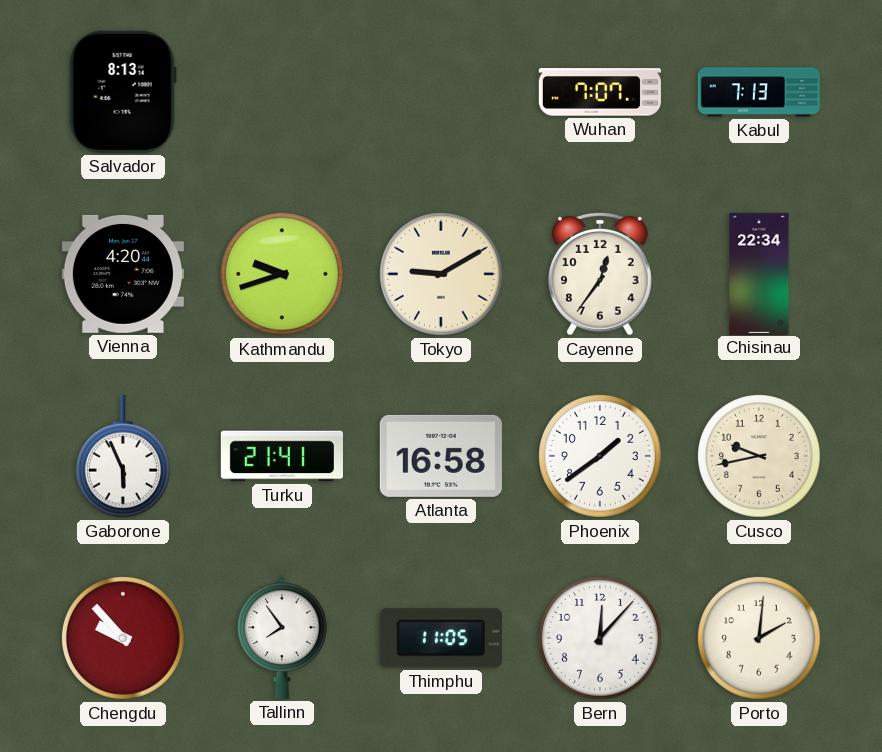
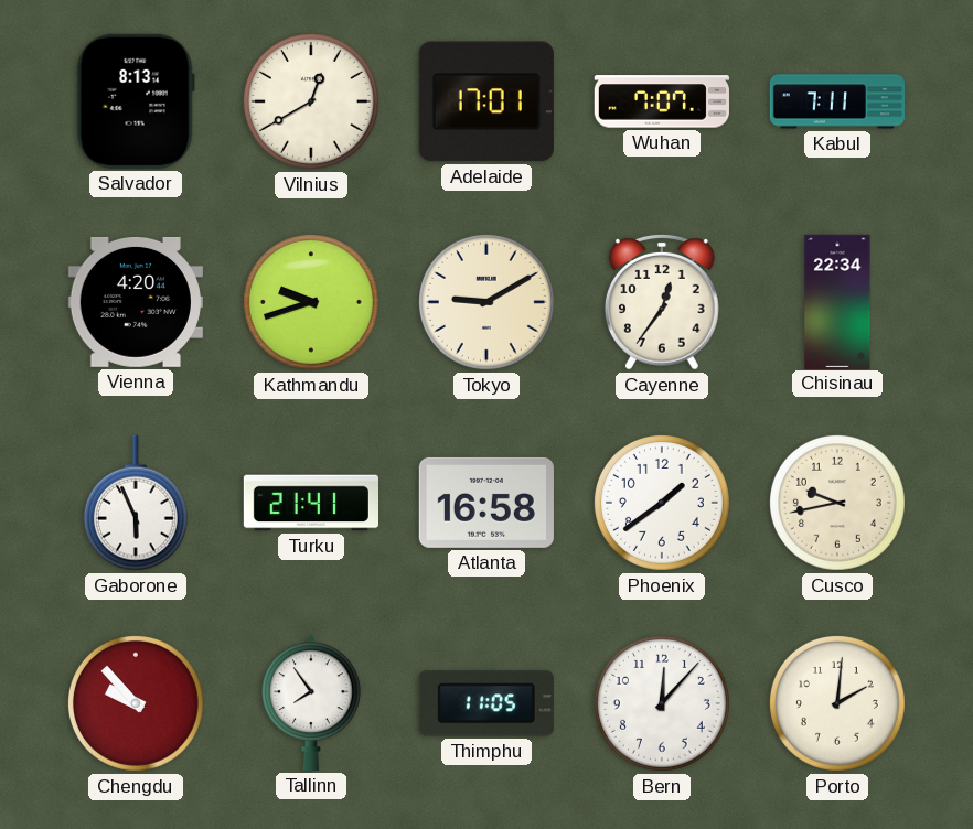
Vilnius: none -> 12:40
Adelaide: none -> 17:01
Kabul: 7:13 -> 7:11
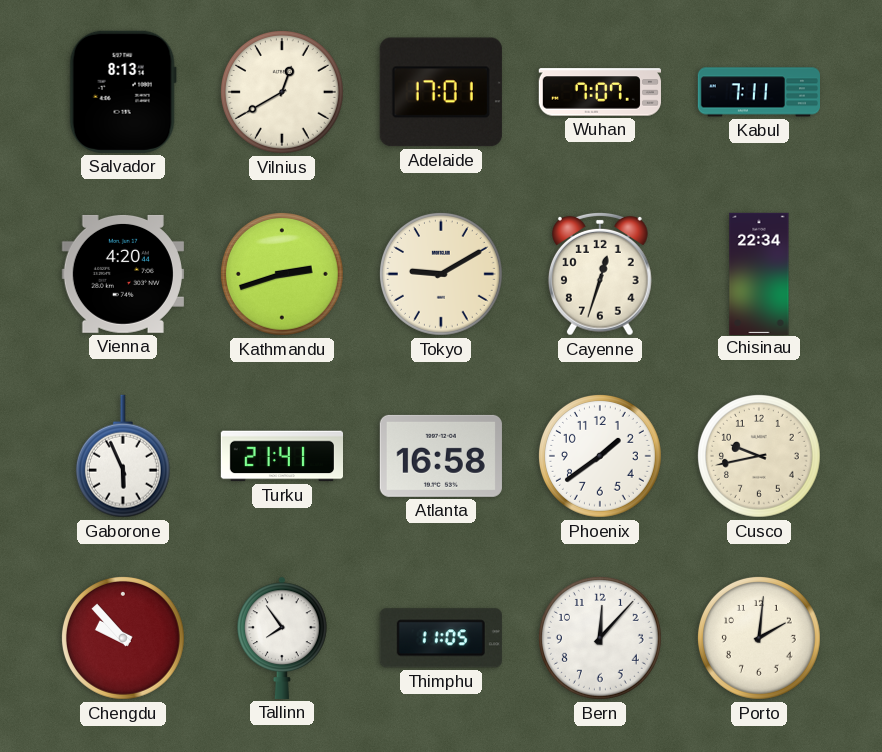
Kathmandu: 9:42 -> 2:42
Cayenne: 12:36 -> 12:33
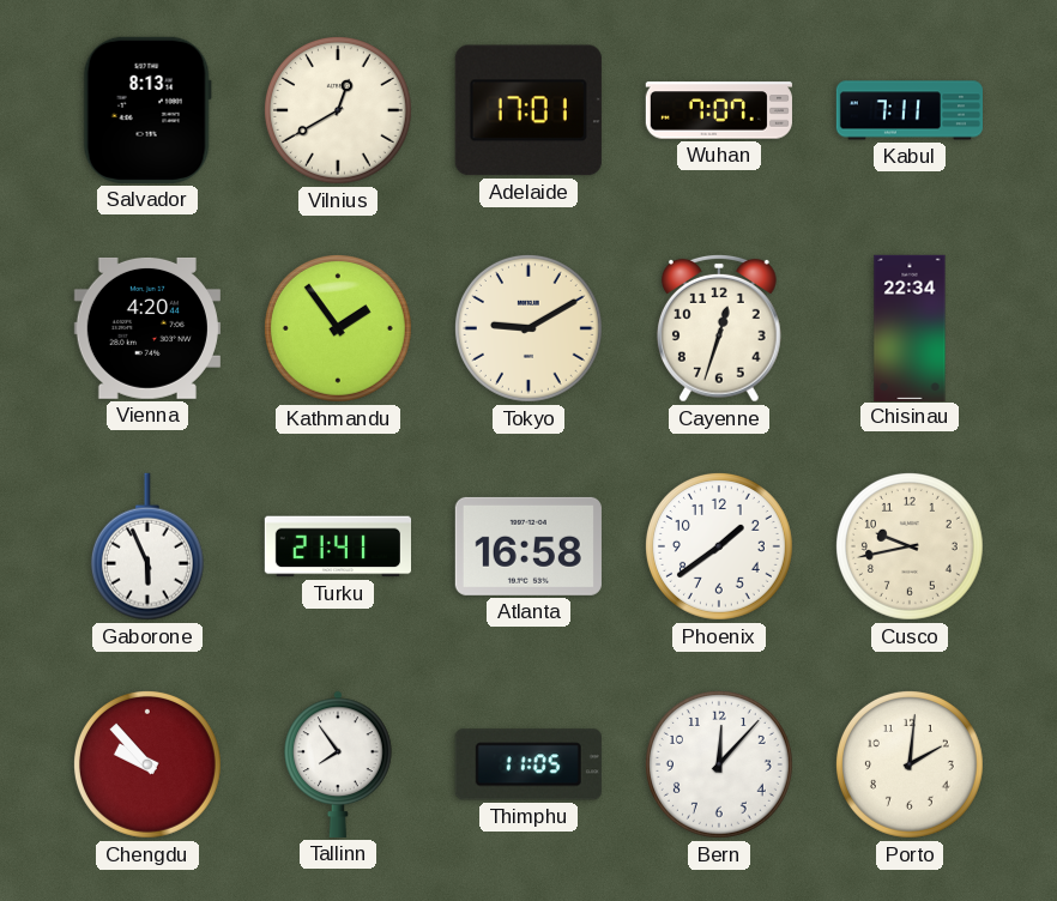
Kathmandu: 2:42 -> 1:54
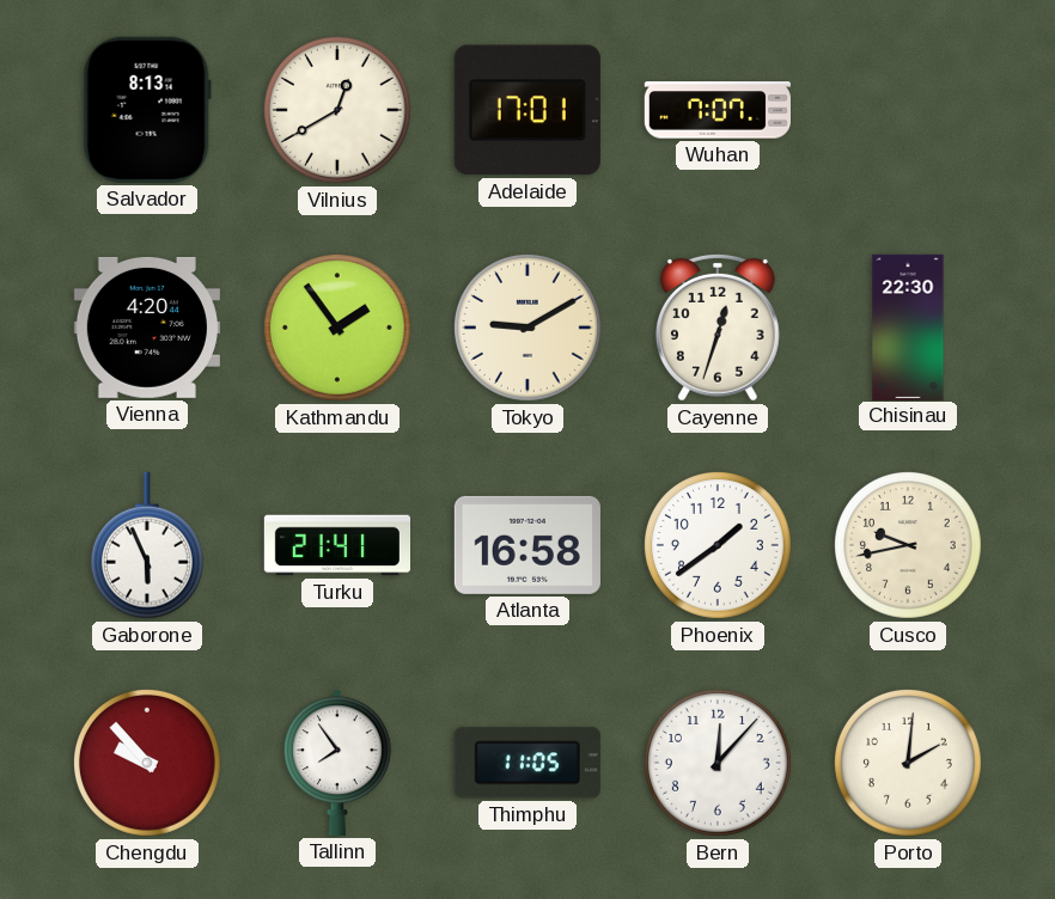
Kabul: 7:11 -> none
Chisinau: 22:34 -> 22:30
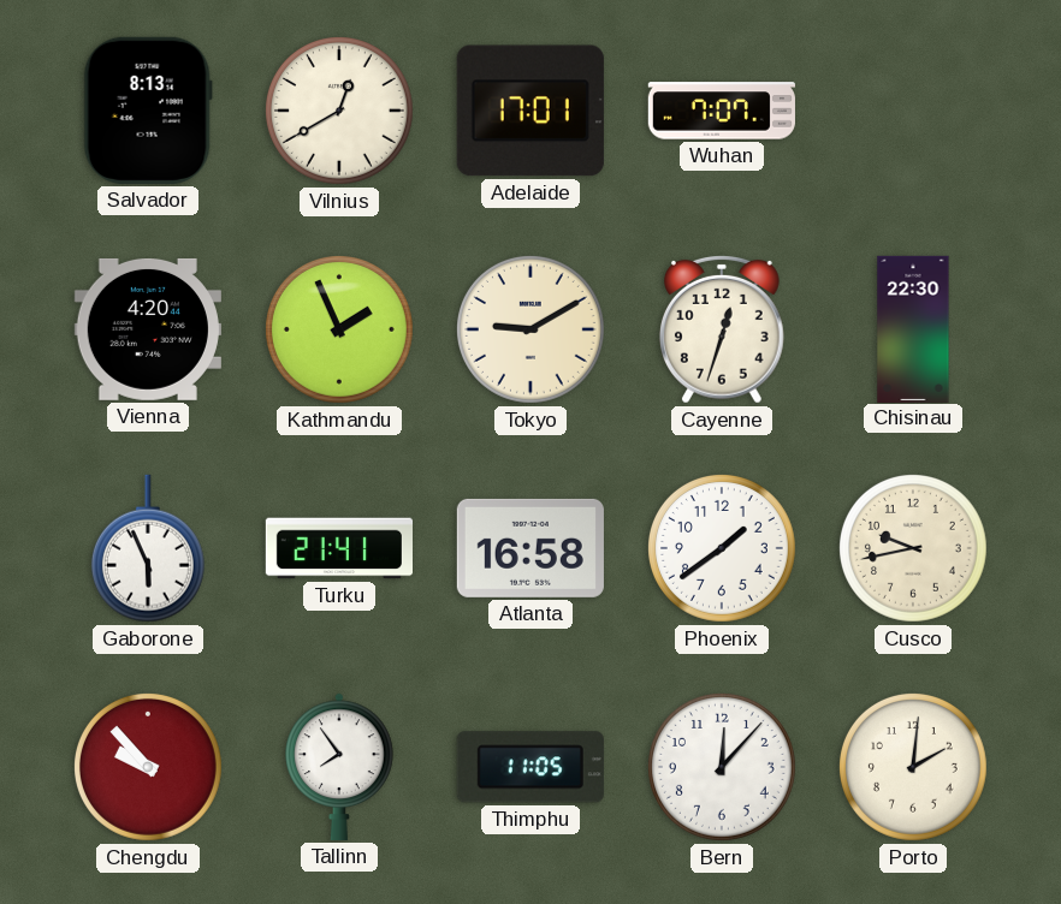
Kathmandu: 1:54 -> 1:56
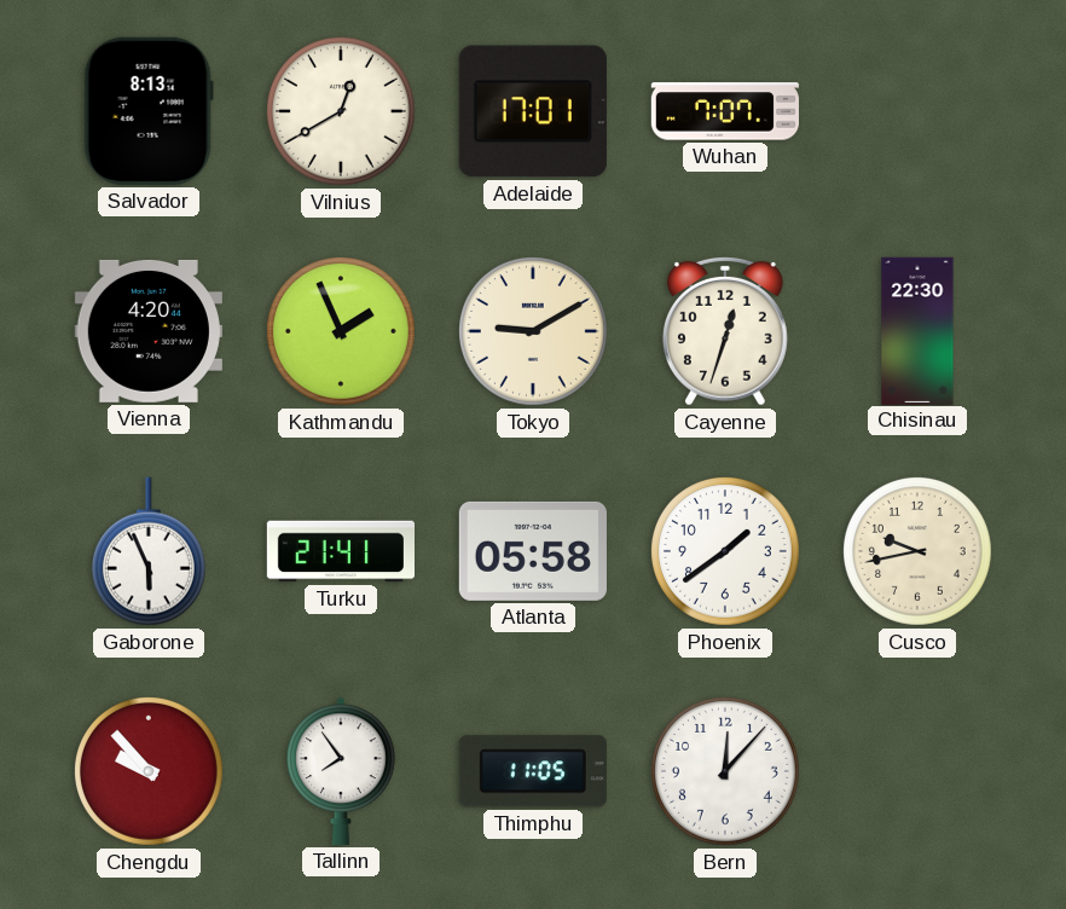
Atlanta: 16:58 -> 05:58
Porto: 2:01 -> none
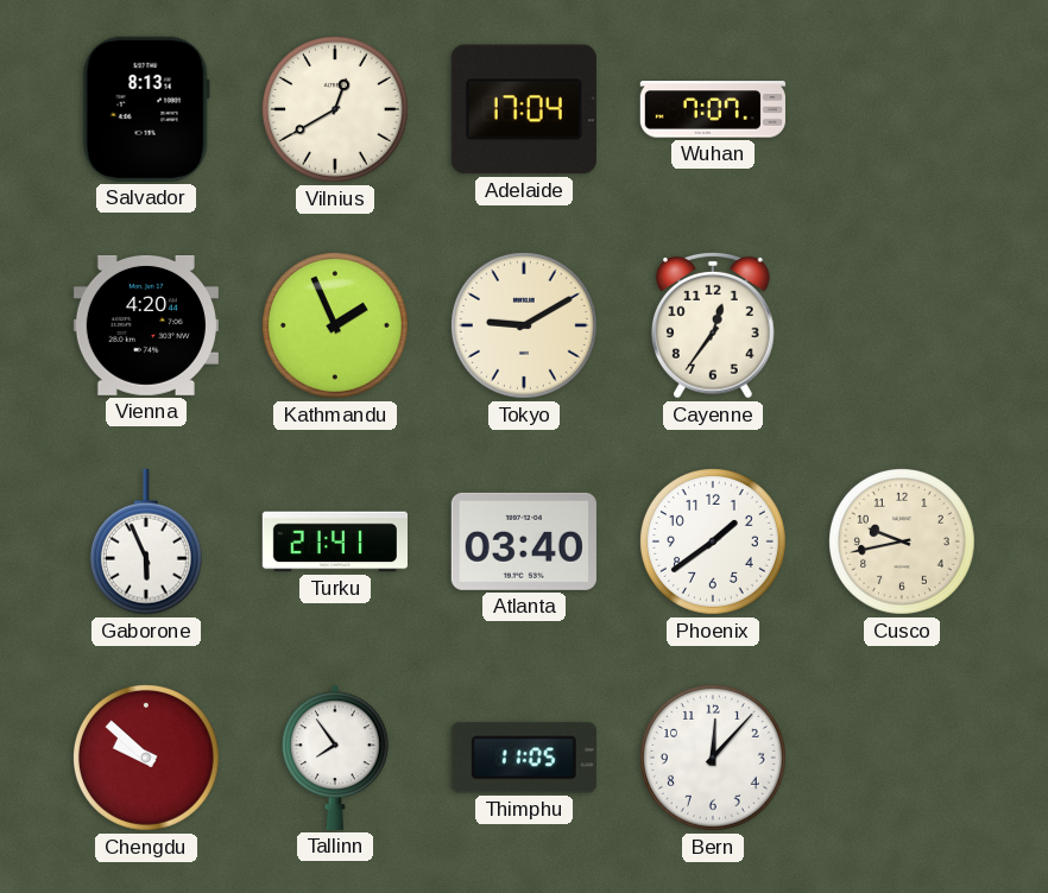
Adelaide: 17:01 -> 17:04
Cayenne: 12:33 -> 12:36
Chisinau: 22:30 -> none
Atlanta: 05:58 -> 03:40
Chengdu: 9:53 -> 9:52
